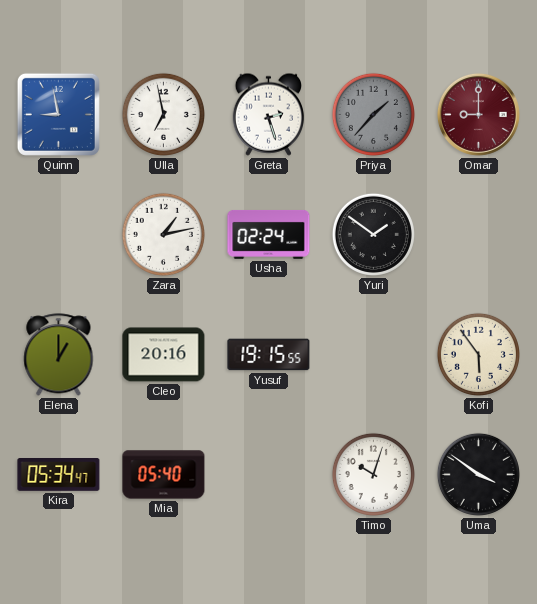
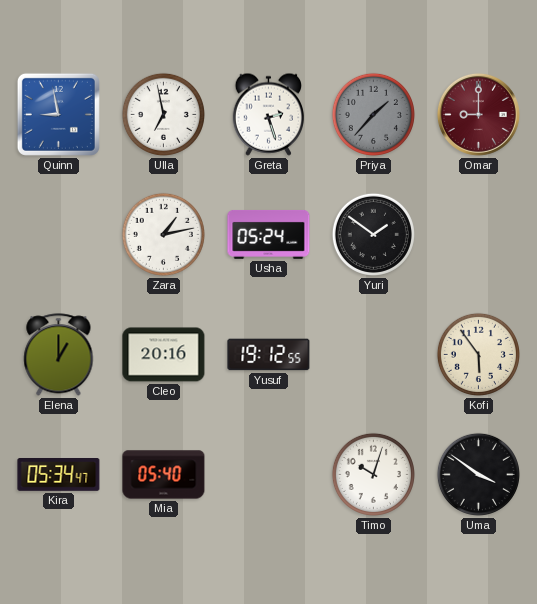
Usha: 02:24 -> 05:24
Yusuf: 19:15 -> 19:12
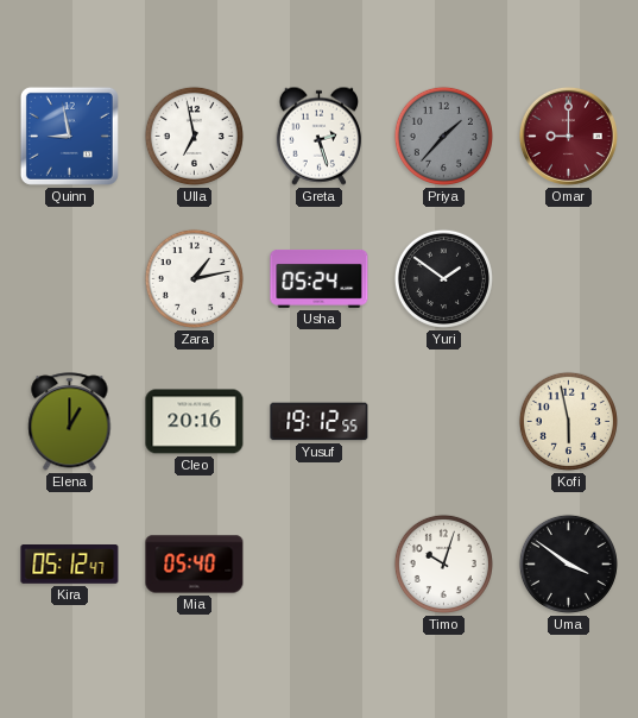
Kofi: 5:54 -> 5:58
Kira: 05:34 -> 05:12
